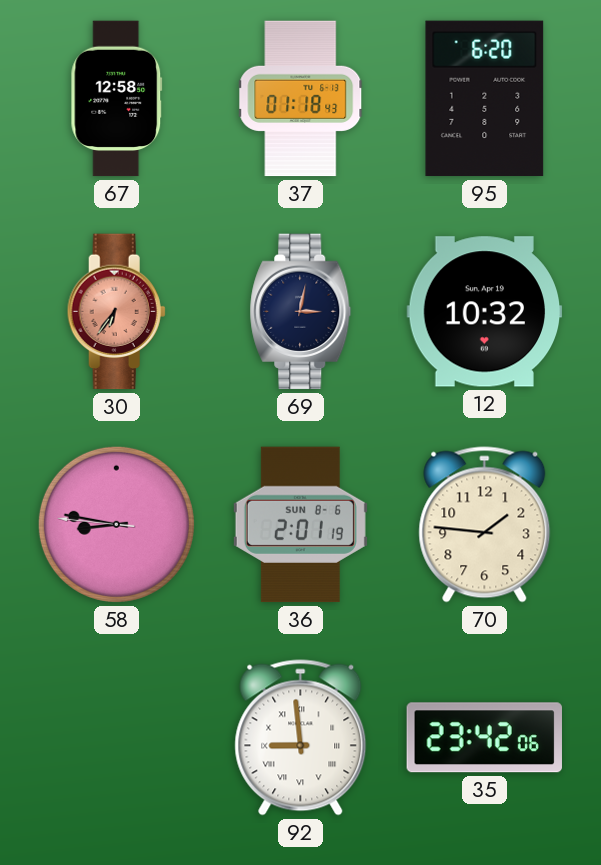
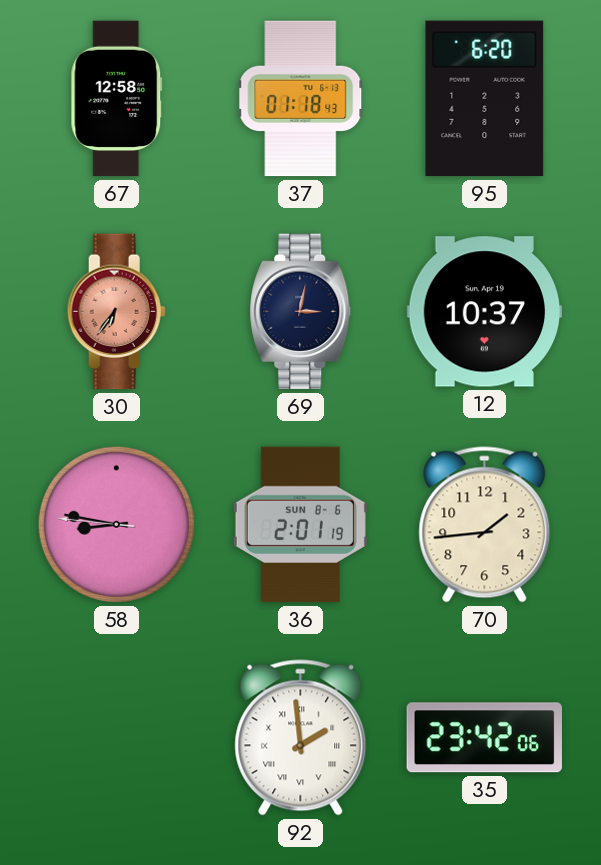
12: 10:32 -> 10:37
70: 1:46 -> 1:44
92: 8:59 -> 1:59
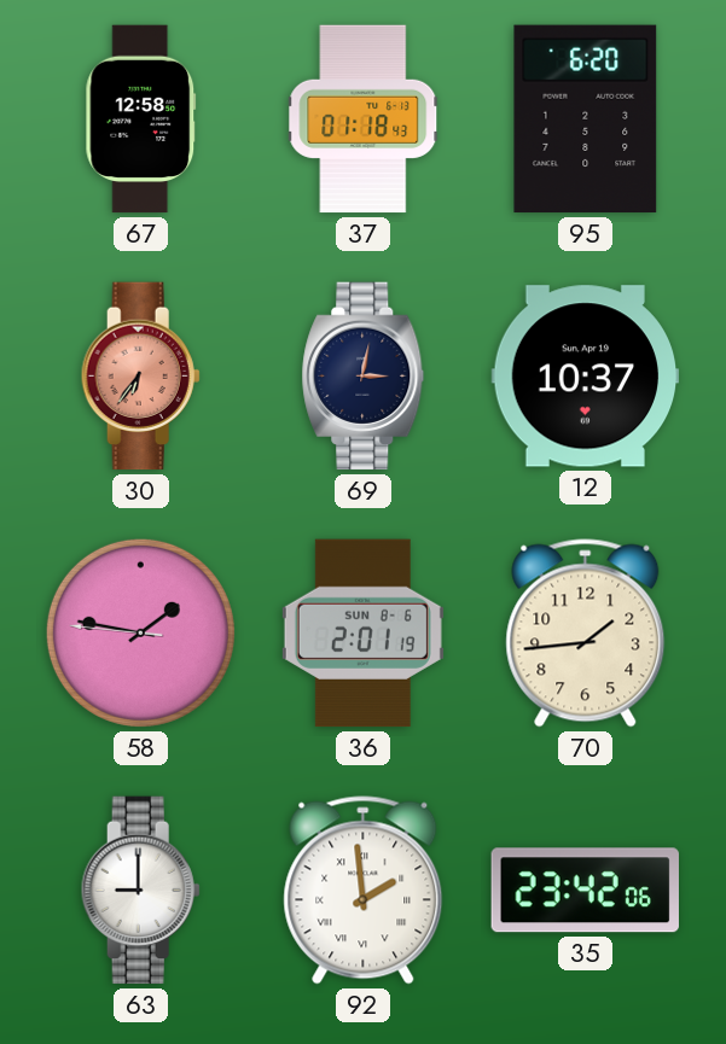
58: 8:46 -> 1:46
63: none -> 9:00
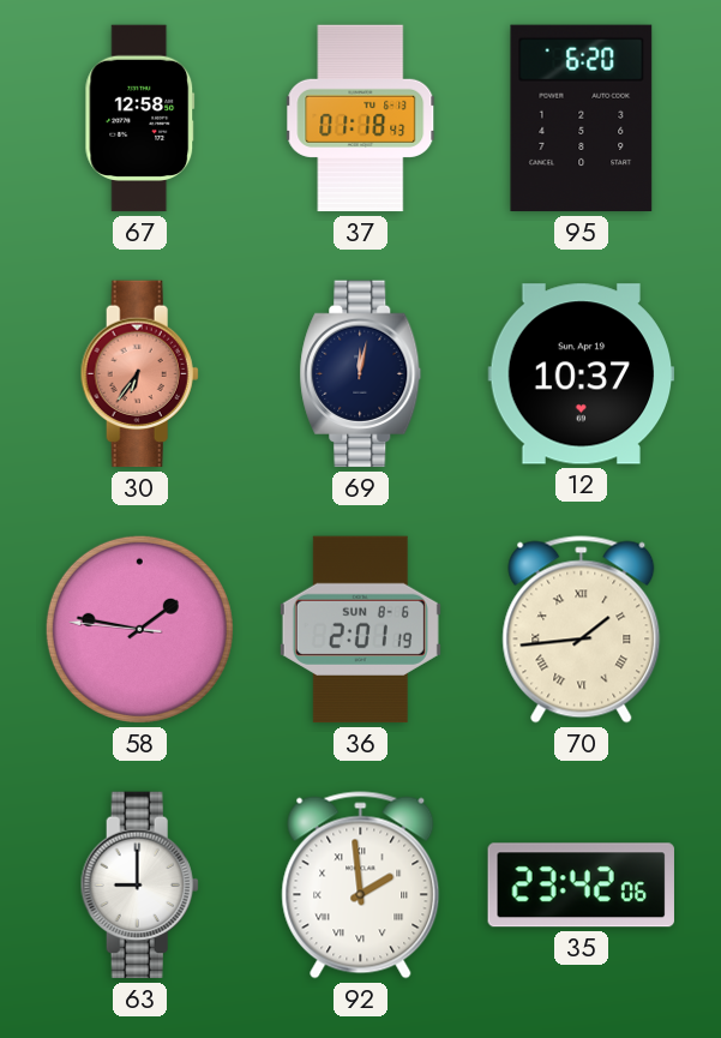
69: 3:02 -> 12:02
70 numerals: Arabic -> Roman
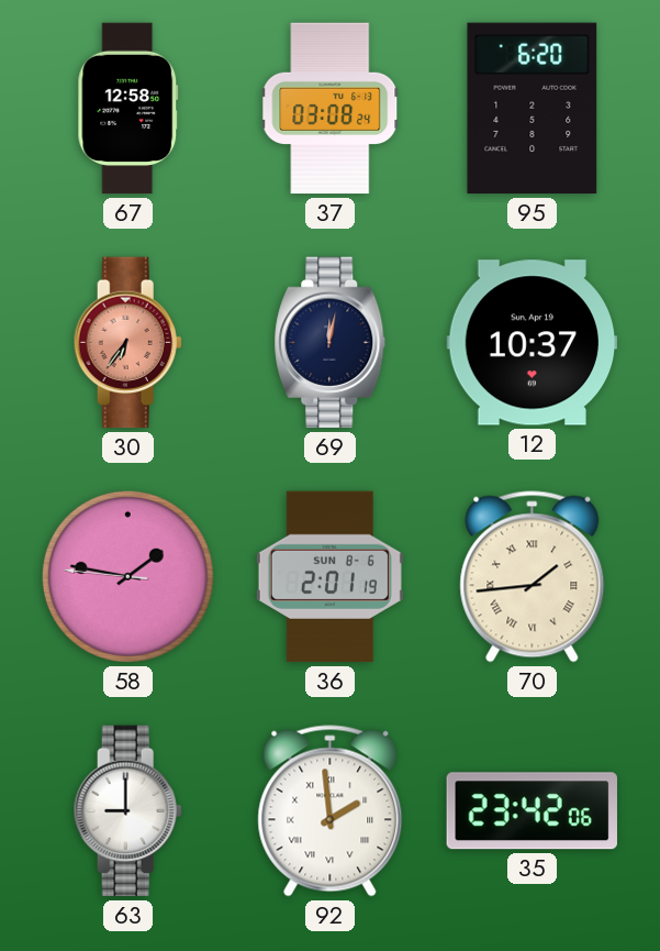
37: 01:18 -> 03:08
